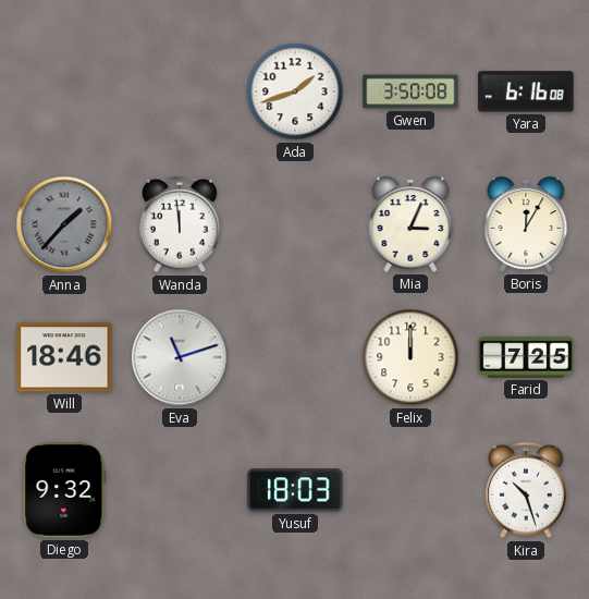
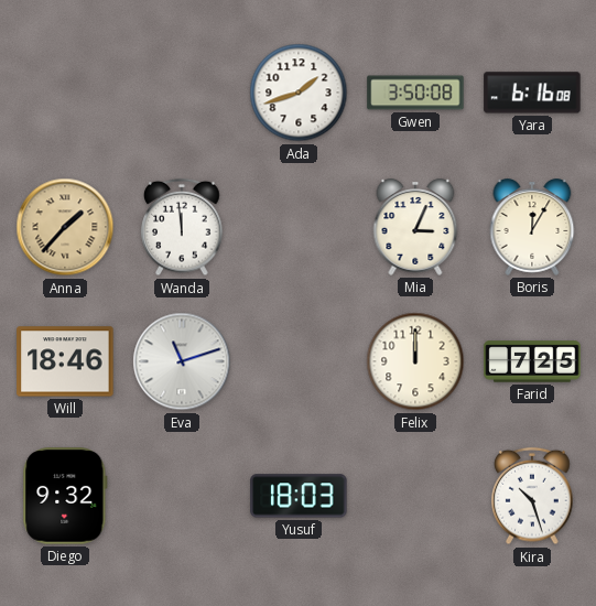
Anna dial: grey -> champagne
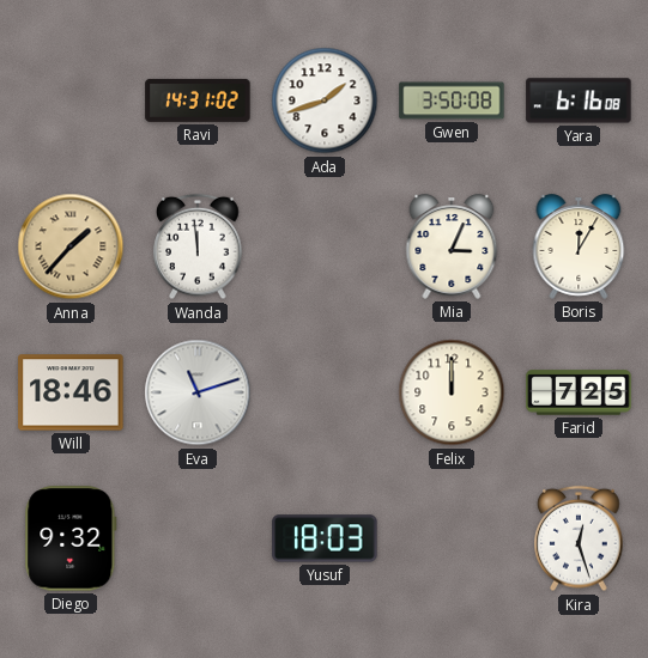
Ravi: none -> 14:31
Kira: 10:27 -> 12:27
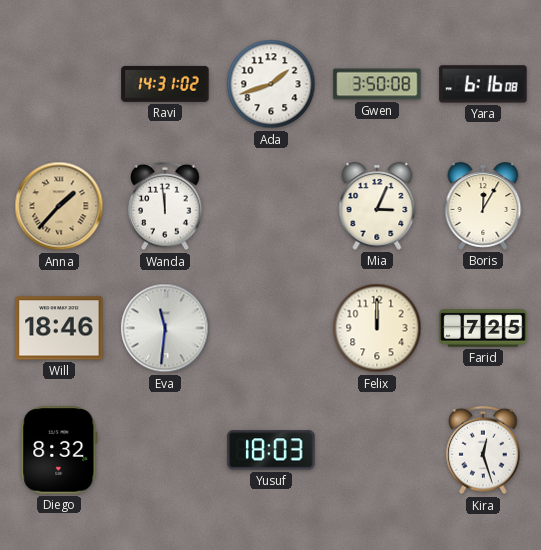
Eva: 11:12 -> 11:31
Diego: 9:32 -> 8:32
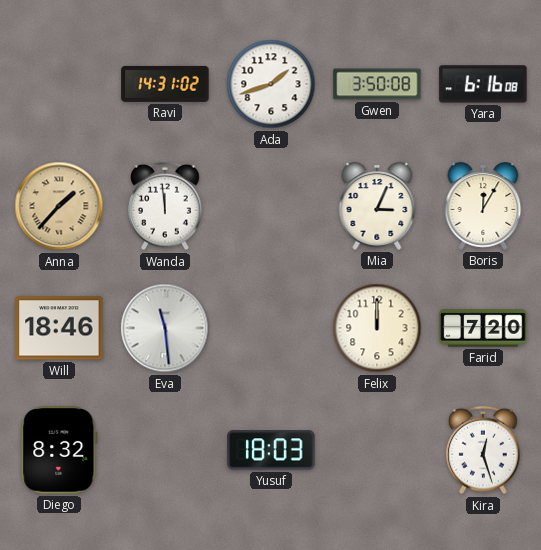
Eva: 11:31 -> 11:29
Farid: 7:25 -> 7:20
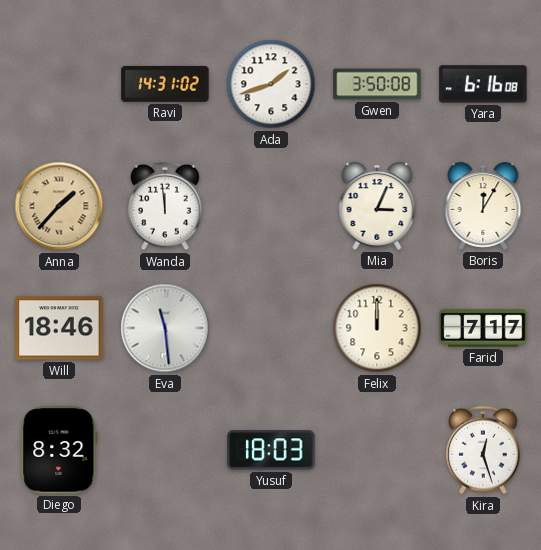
Farid: 7:20 -> 7:17
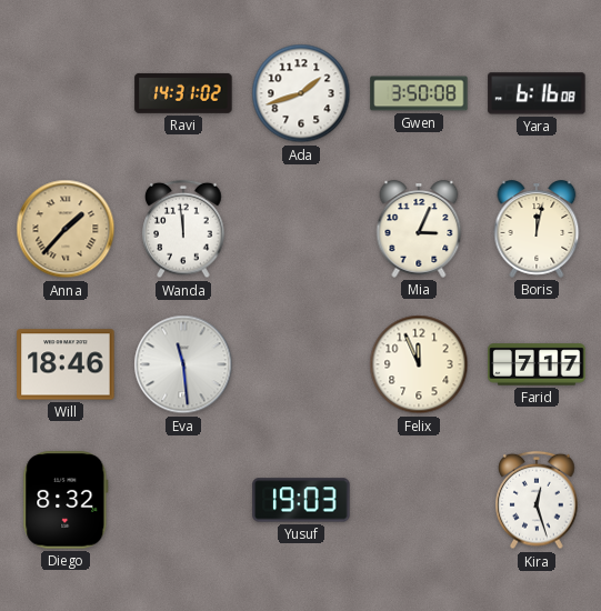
Boris: 12:05 -> 12:02
Felix: 12:00 -> 11:56
Yusuf: 18:03 -> 19:03
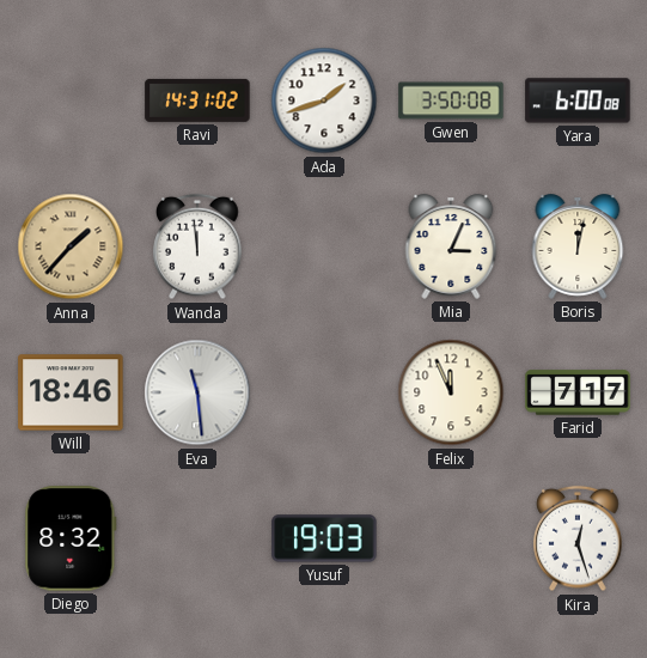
Yara: 6:16 -> 6:00
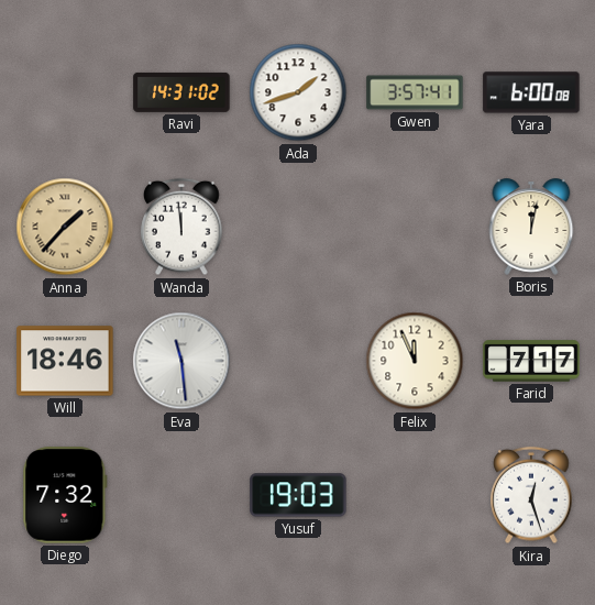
Gwen: 3:50 -> 3:57
Mia: 3:04 -> none
Diego: 8:32 -> 7:32
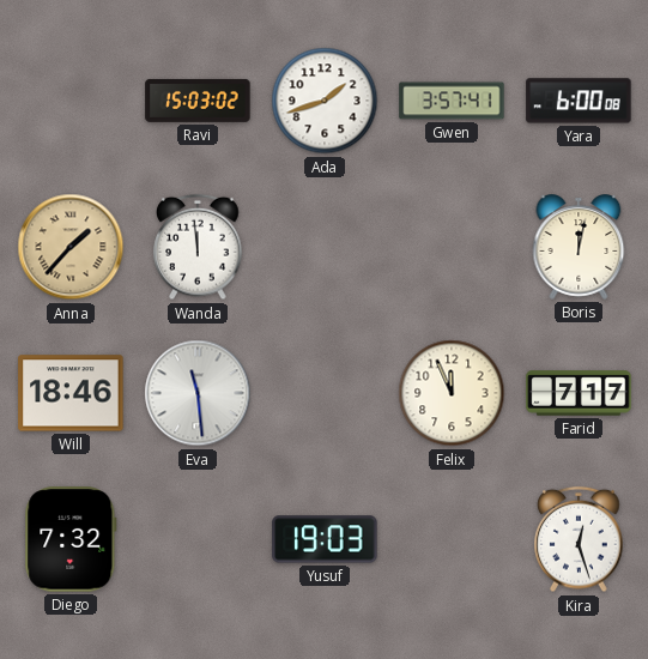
Ravi: 14:31 -> 15:03
